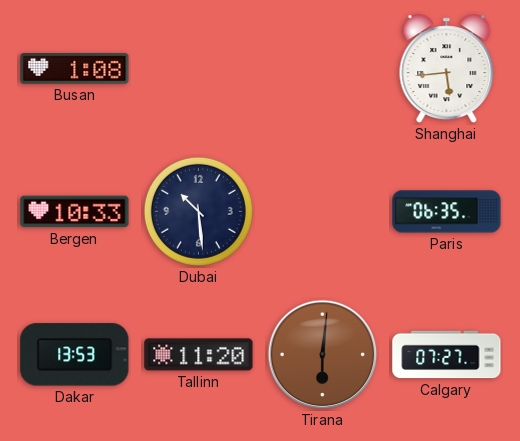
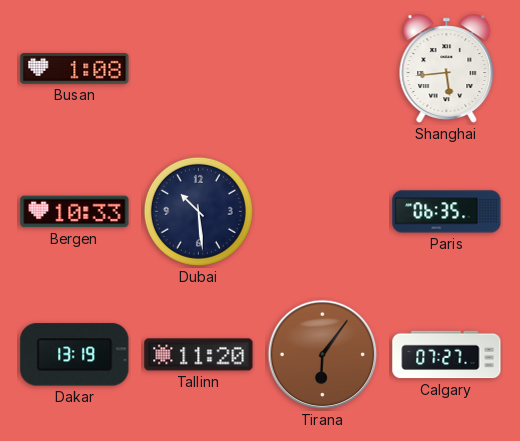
Dakar: 13:53 -> 13:19
Tirana: 6:01 -> 6:06
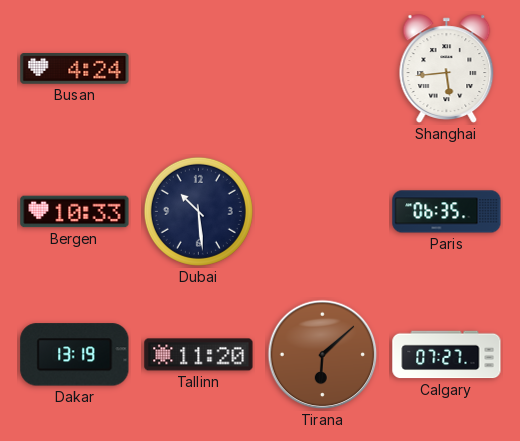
Busan: 1:08 -> 4:24
Tirana: 6:06 -> 6:08
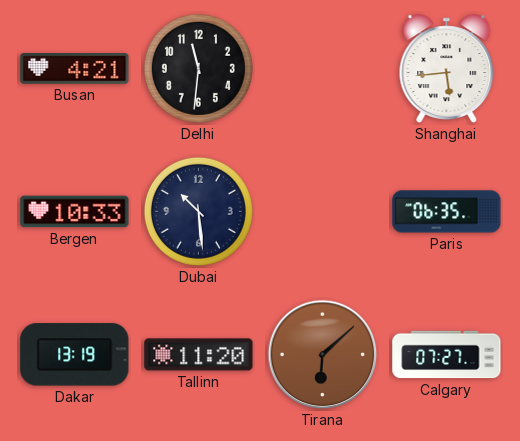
Busan: 4:24 -> 4:21
Delhi: none -> 11:31
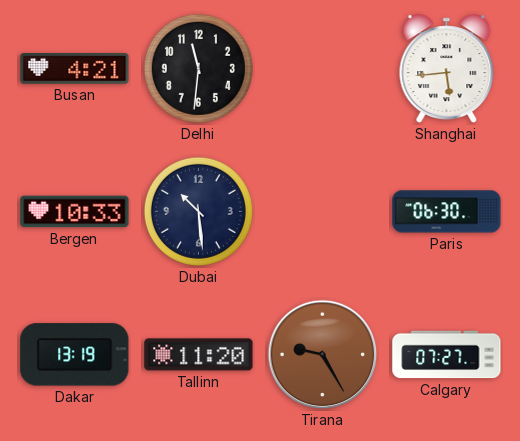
Paris: 06:35 -> 06:30
Tirana: 6:08 -> 9:25
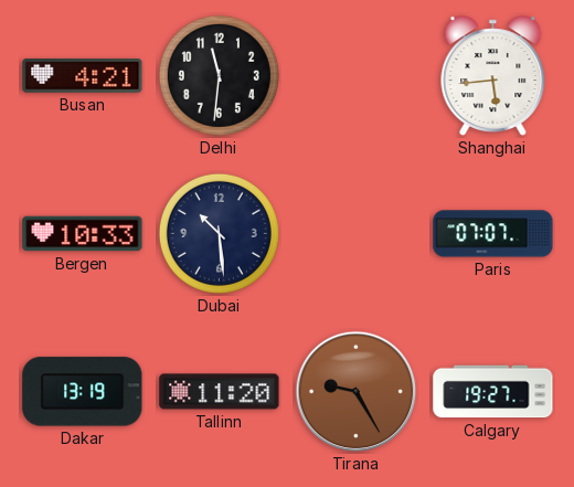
Paris: 06:30 -> 07:07
Calgary: 07:27 -> 19:27
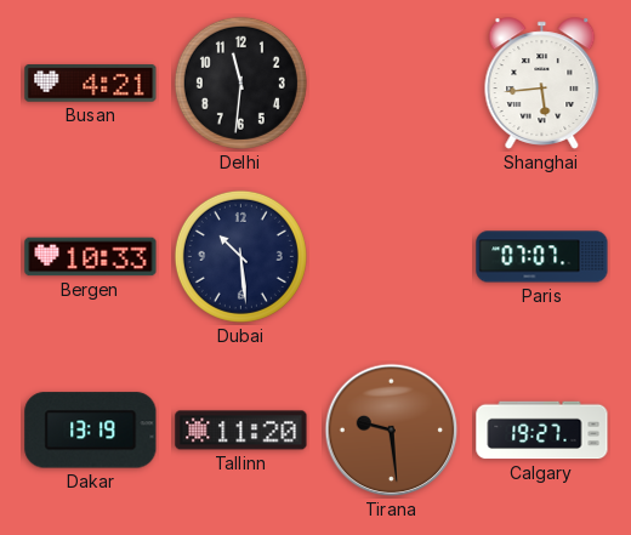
Tirana: 9:25 -> 9:29
